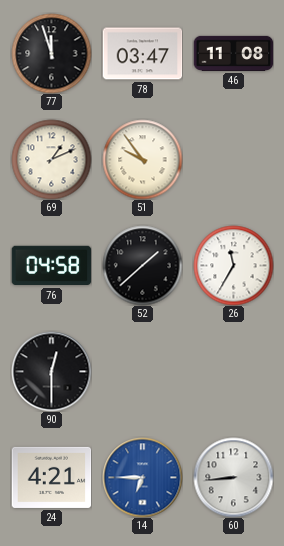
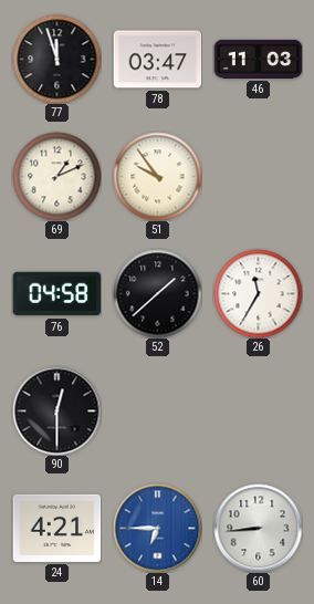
46: 11:08 -> 11:03
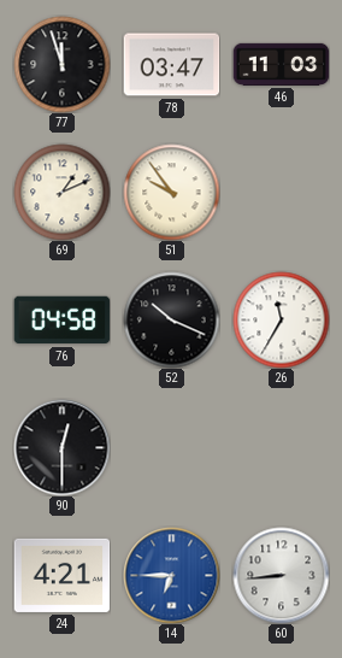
52: 1:38 -> 10:19
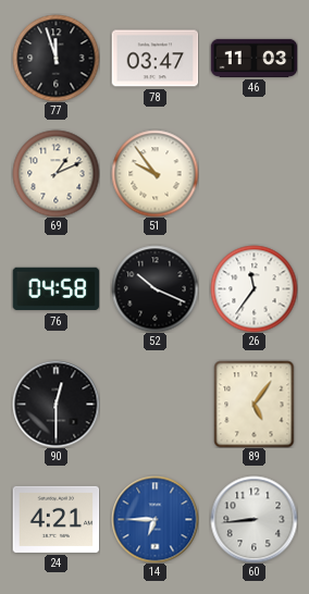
26: 11:35 -> 11:36
89: none -> 5:06
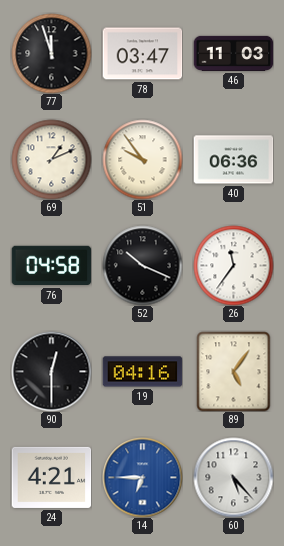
40: none -> 06:36
19: none -> 04:16
60: 8:44 -> 5:23
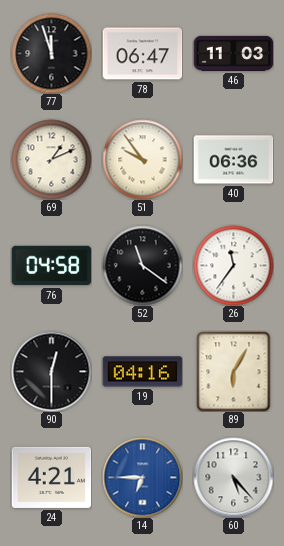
78: 03:47 -> 06:47
52: 10:19 -> 11:21
89: 5:06 -> 6:05
